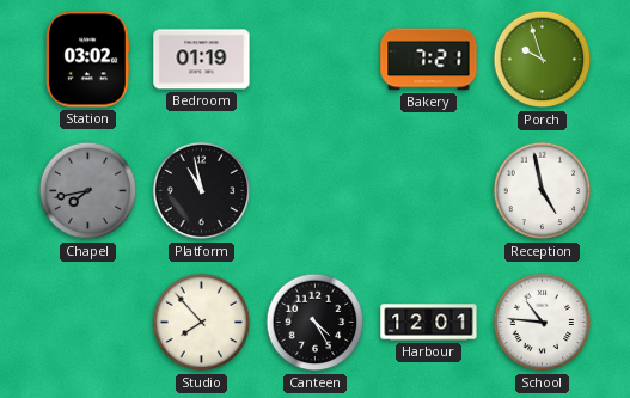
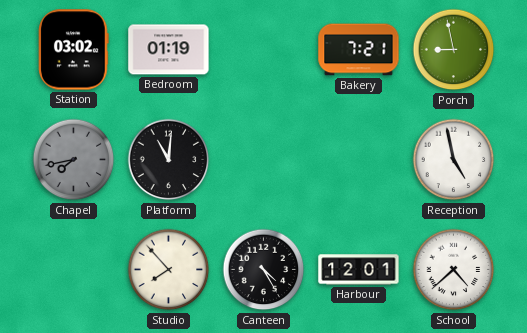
Porch: 9:57 -> 8:58
Platform: 10:58 -> 11:01
School: 10:46 -> 4:38
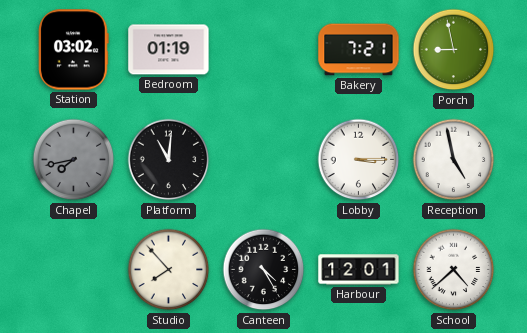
Lobby: none -> 3:15
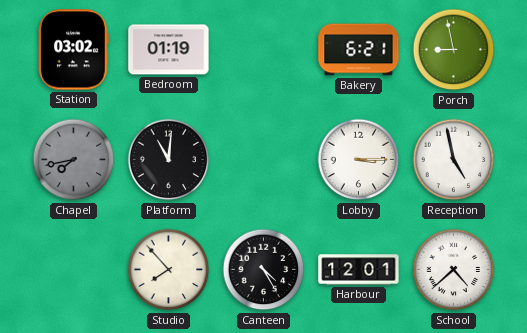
Bakery: 7:21 -> 6:21
